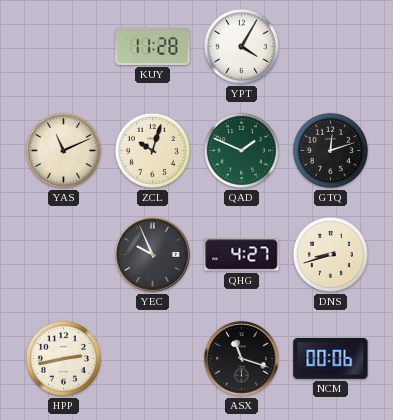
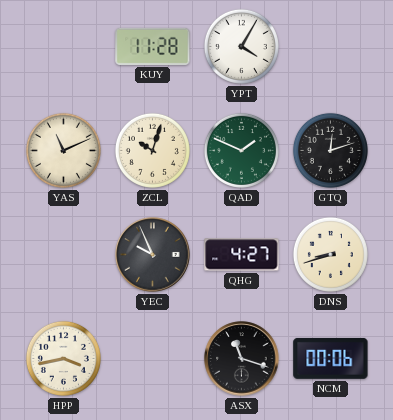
HPP: 2:43 -> 3:43
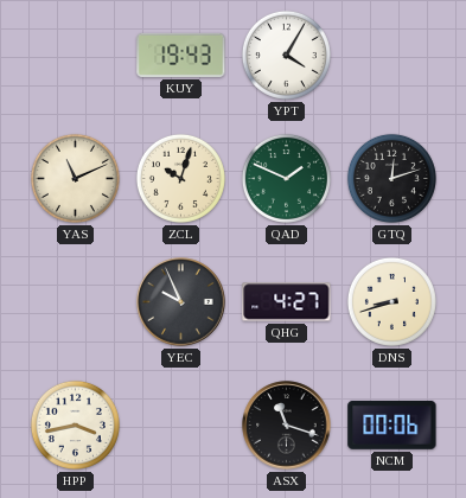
KUY: 11:28 -> 19:43
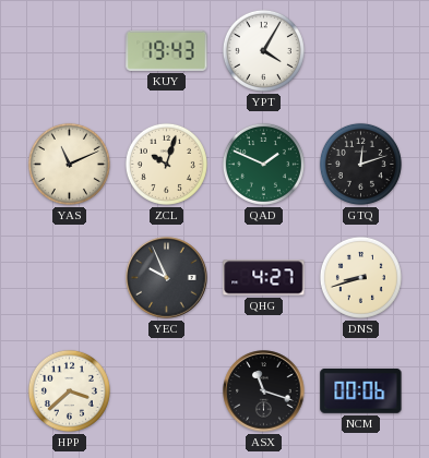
HPP: 3:43 -> 3:38
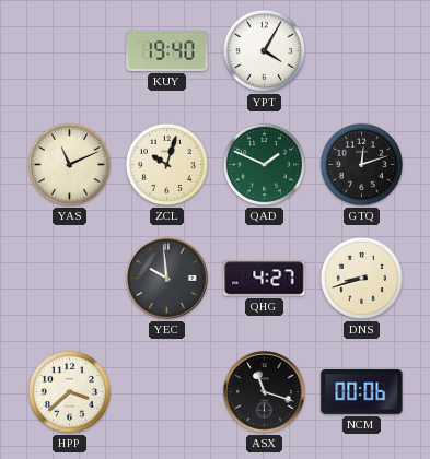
KUY: 19:43 -> 19:40
YEC: 9:56 -> 9:59
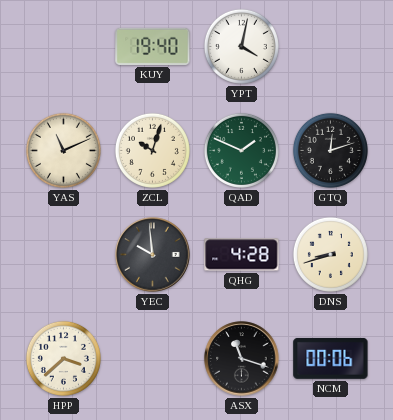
YPT: 4:05 -> 4:02
QHG: 4:27 -> 4:28
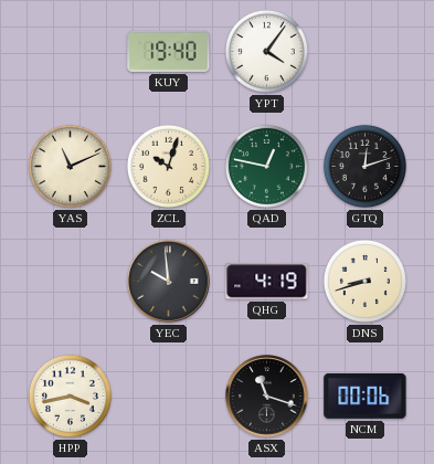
YPT: 4:02 -> 4:06
QAD: 1:49 -> 12:47
QHG: 4:28 -> 4:19
HPP: 3:38 -> 3:43
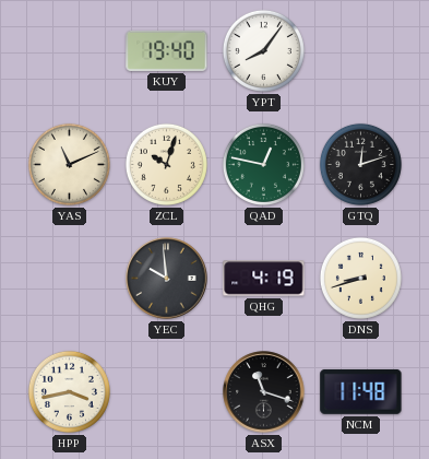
YPT: 4:06 -> 8:06
NCM: 00:06 -> 11:48
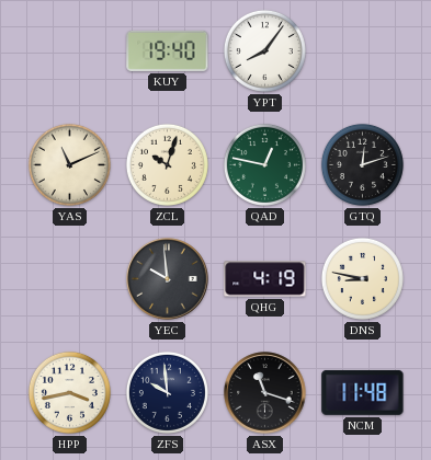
DNS: 8:42 -> 8:47
ZFS: none -> 9:59
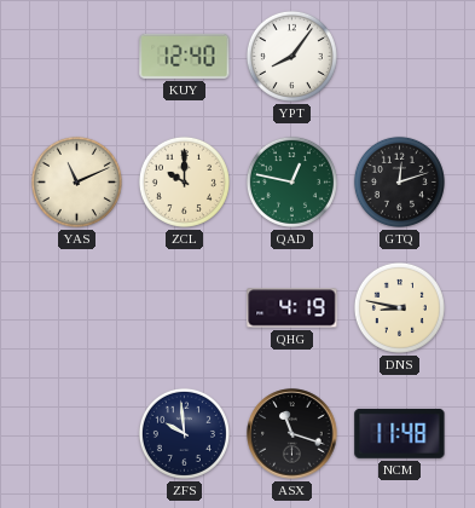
KUY: 19:40 -> 12:40
ZCL: 10:03 -> 10:00
YEC: 9:59 -> none
HPP: 3:43 -> none
